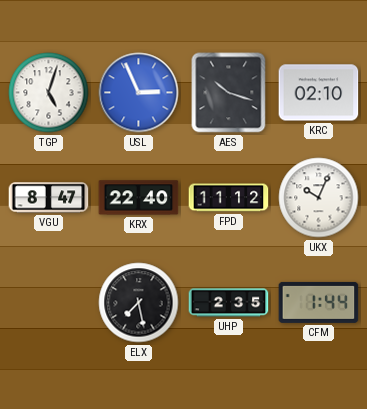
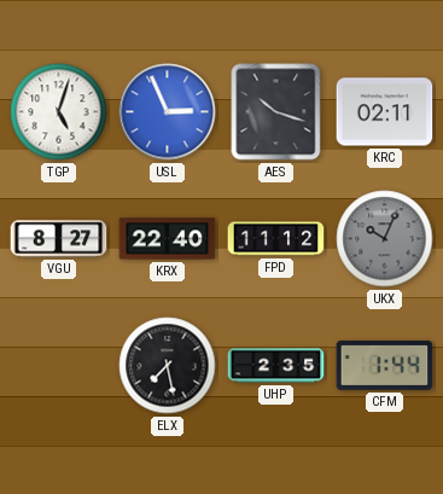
KRC: 02:10 -> 02:11
VGU: 8:47 -> 8:27
UKX dial: white -> grey
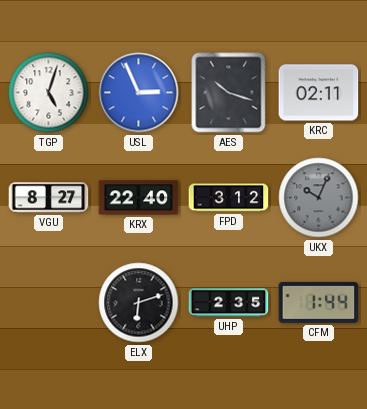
FPD: 11:12 -> 3:12
ELX: 7:28 -> 6:12
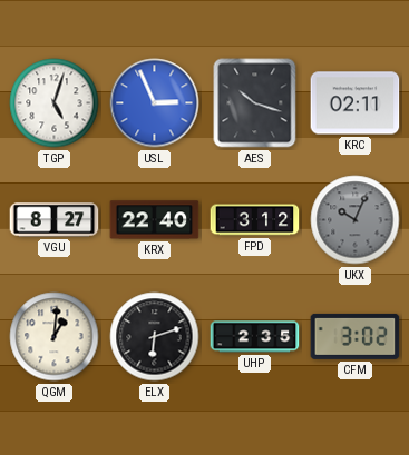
QGM: none -> 1:01
CFM: 1:44 -> 3:02
